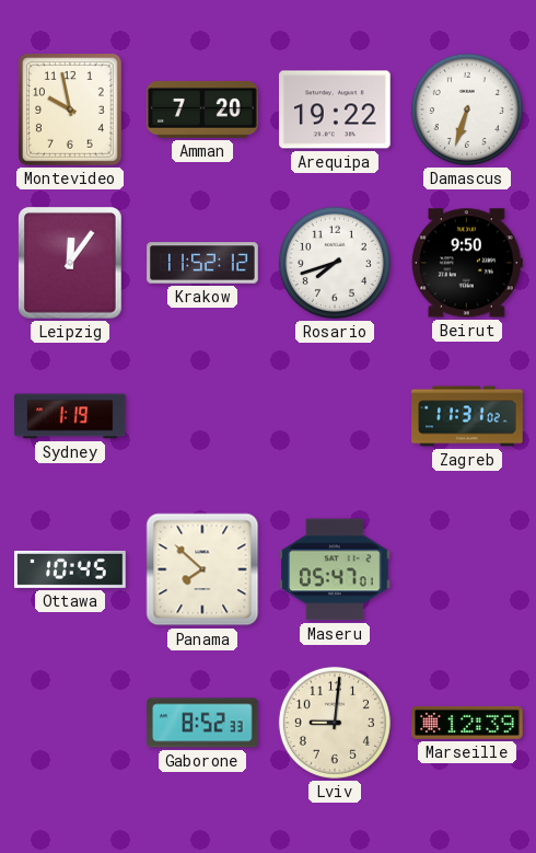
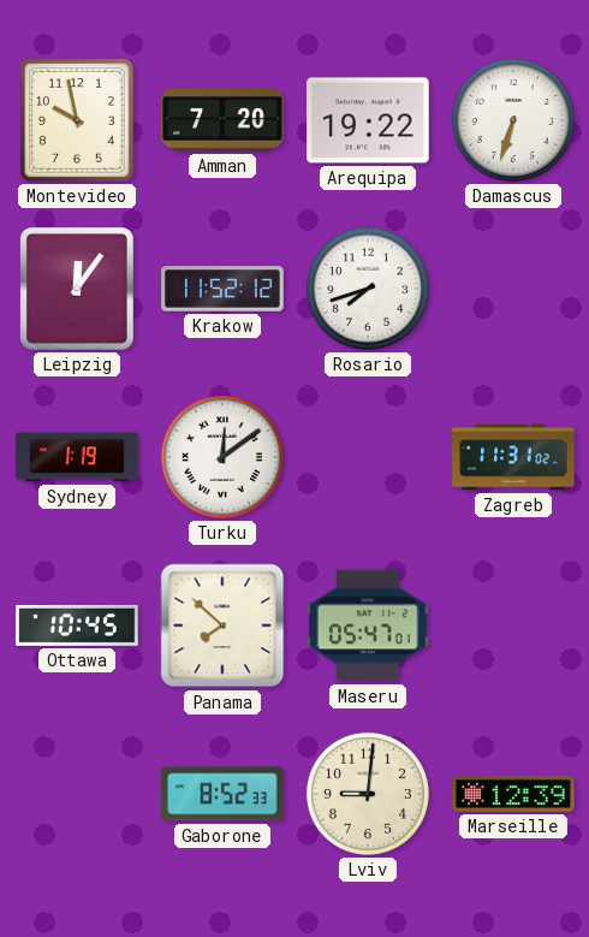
Beirut: 9:50 -> none
Turku: none -> 12:09
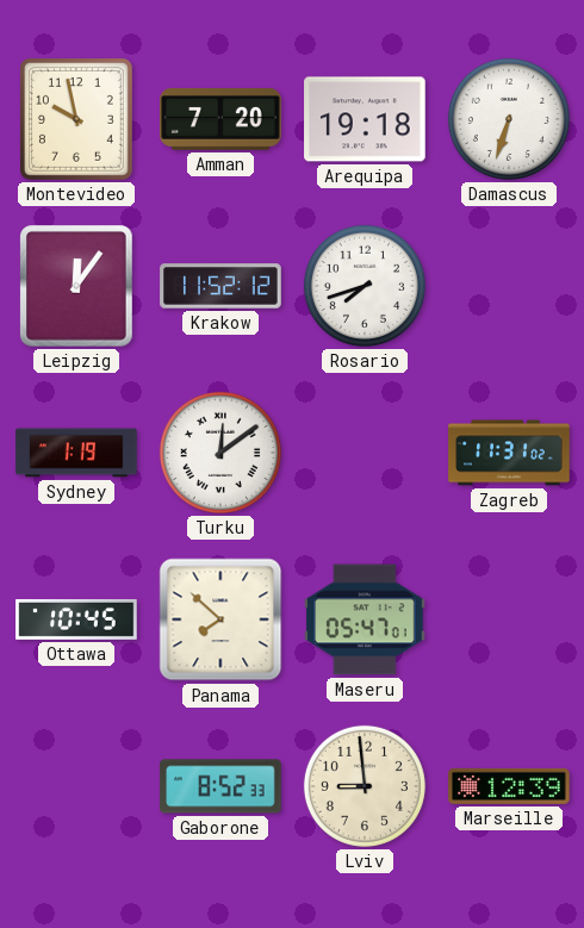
Arequipa: 19:22 -> 19:18
Lviv: 9:01 -> 8:59
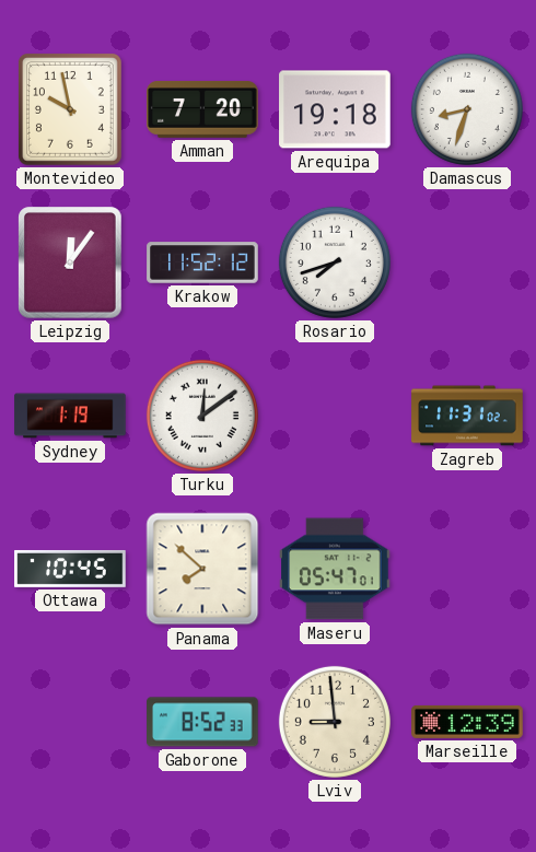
Damascus: 6:33 -> 8:33
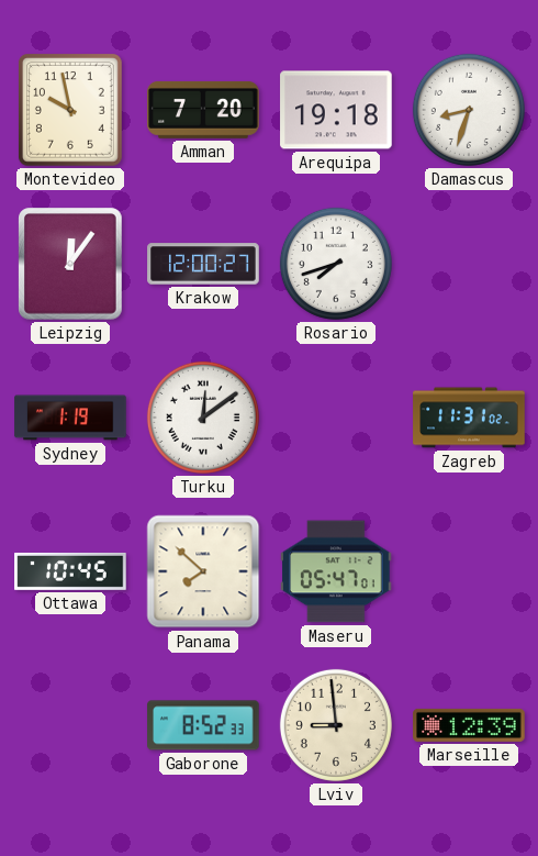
Krakow: 11:52 -> 12:00
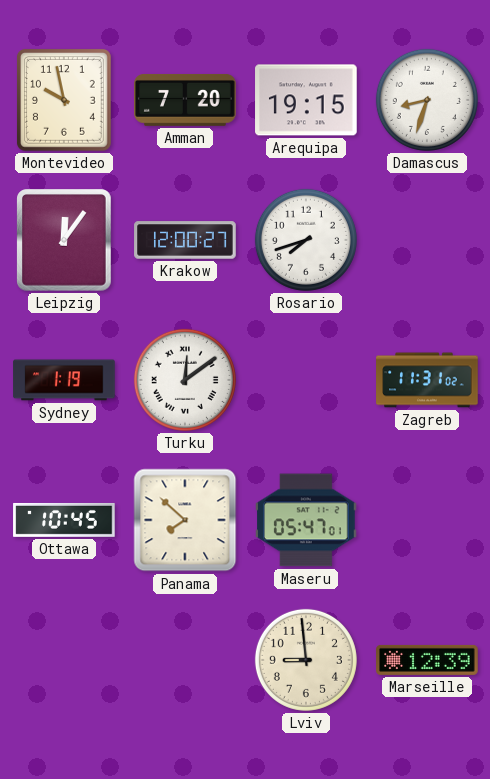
Arequipa: 19:18 -> 19:15
Gaborone: 8:52 -> none
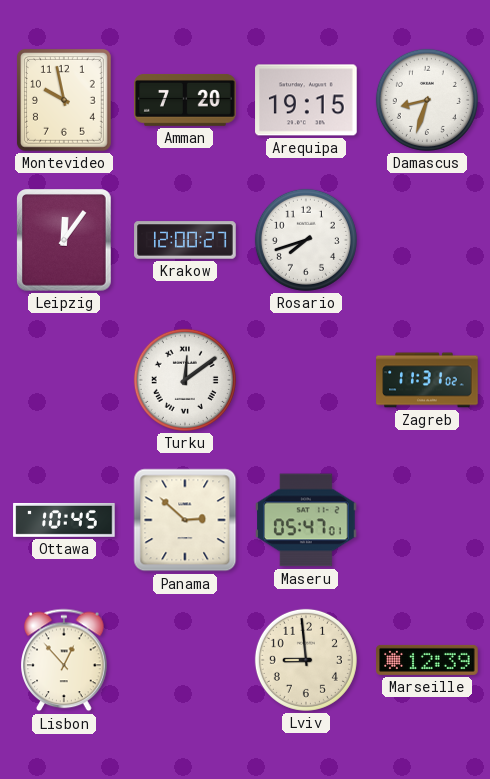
Sydney: 1:19 -> none
Panama: 7:52 -> 2:52
Lisbon: none -> 12:53
